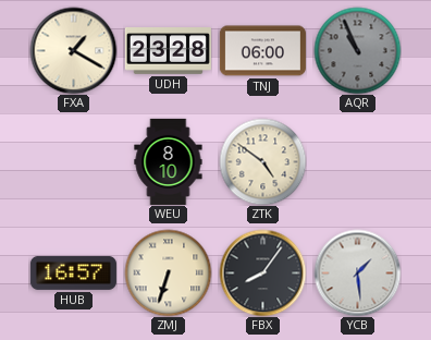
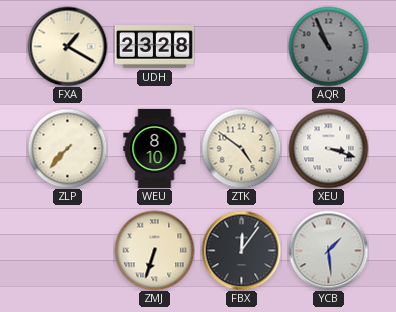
TNJ: 06:00 -> none
ZLP: none -> 7:37
XEU: none -> 3:18
HUB: 16:57 -> none
FBX: 8:06 -> 12:06
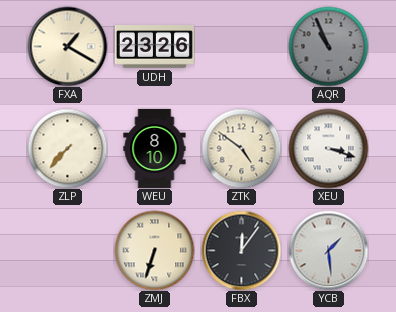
UDH: 23:28 -> 23:26
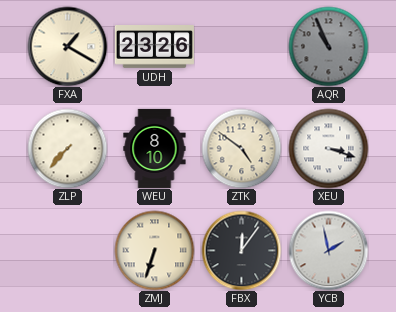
YCB: 1:29 -> 1:58
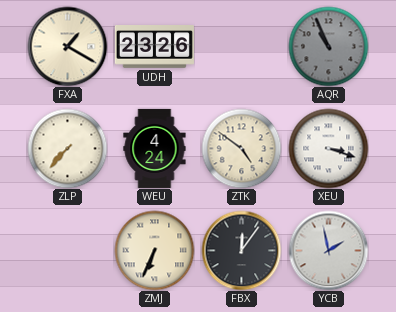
WEU: 8:10 -> 4:24
ZMJ: 6:33 -> 6:34
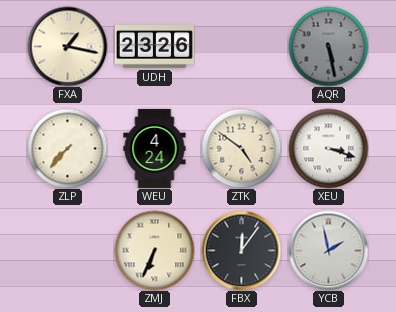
FXA: 1:20 -> 1:17
AQR: 10:56 -> 5:28
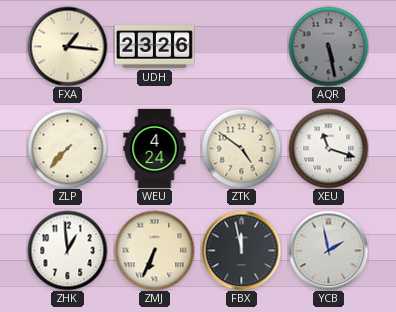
FXA: 1:17 -> 1:16
XEU: 3:18 -> 11:18
ZHK: none -> 12:59
FBX: 12:06 -> 11:58
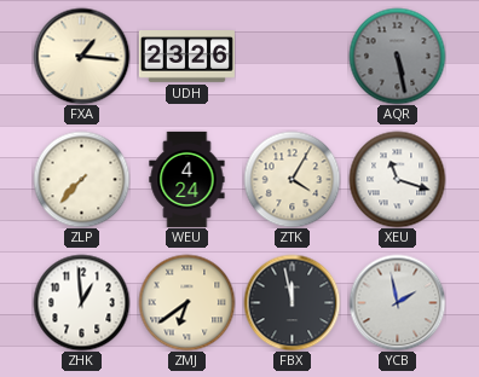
ZTK: 4:51 -> 4:05
ZMJ: 6:34 -> 6:39
